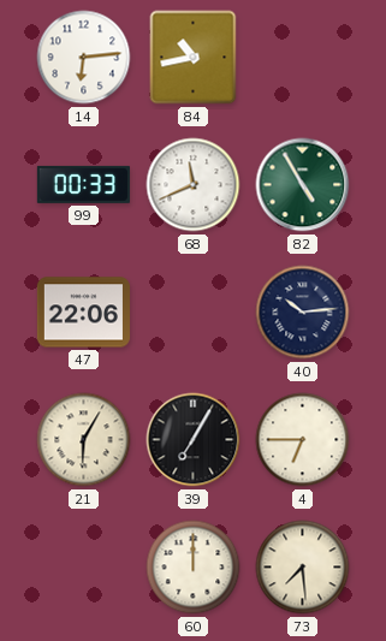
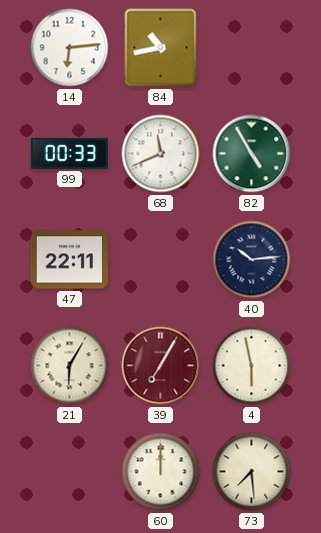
47: 22:06 -> 22:11
39 dial: black -> burgundy
4: 6:45 -> 5:58
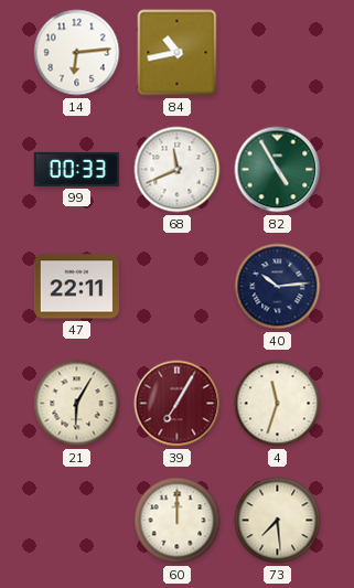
4: 5:58 -> 11:33
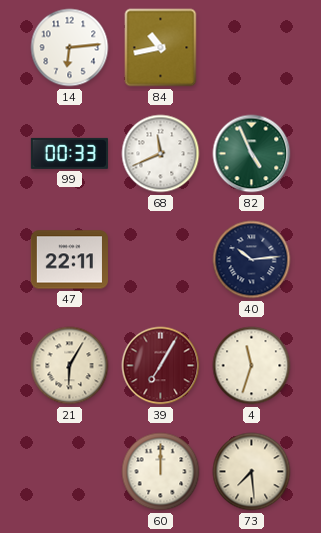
82: 4:55 -> 4:56
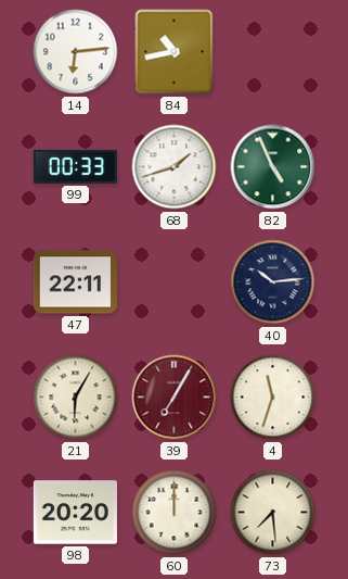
68: 11:41 -> 1:42
98: none -> 20:20
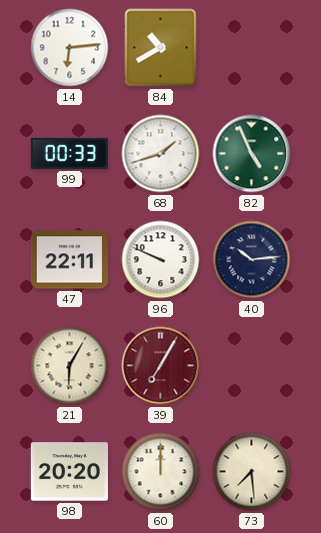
84: 10:43 -> 10:40
96: none -> 9:49
4: 11:33 -> none
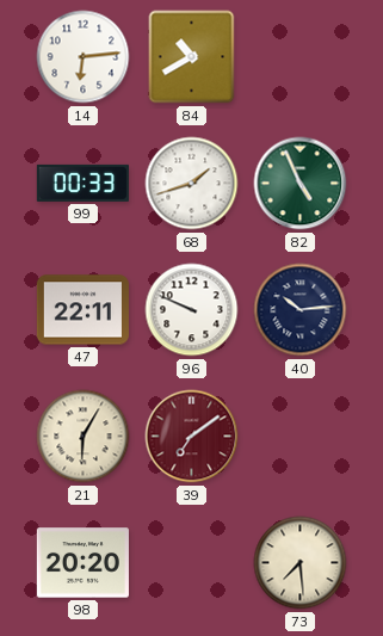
39: 7:05 -> 7:09
60: 12:00 -> none
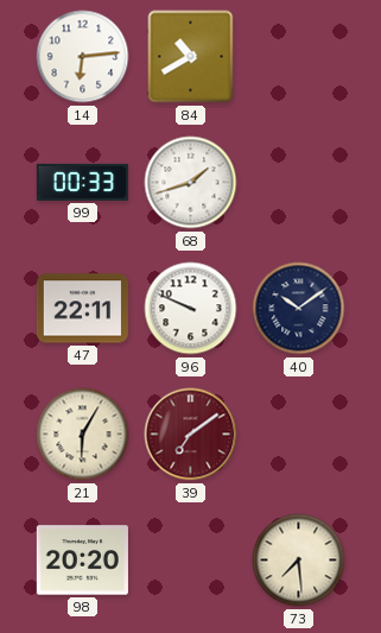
82: 4:56 -> none
40: 10:14 -> 10:09
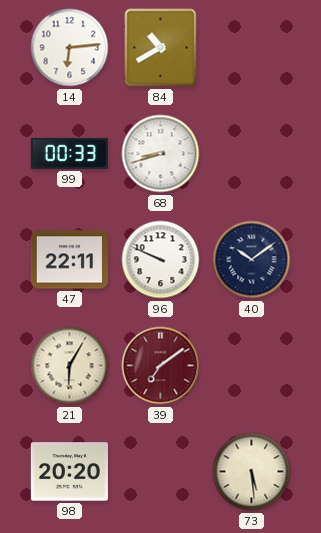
68: 1:42 -> 8:42
73: 7:29 -> 5:29
